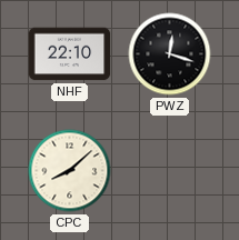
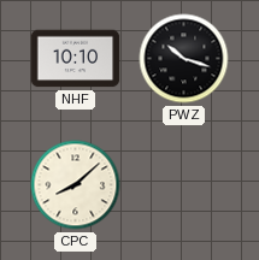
NHF: 22:10 -> 10:10
PWZ: 12:18 -> 10:18
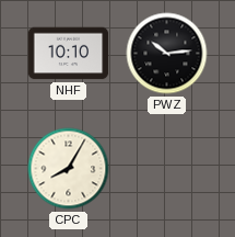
PWZ: 10:18 -> 10:14
CPC: 8:08 -> 8:05
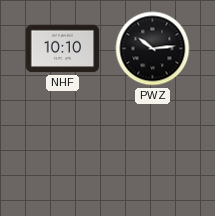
CPC: 8:05 -> none
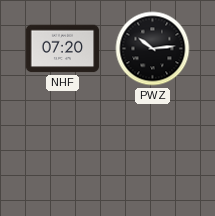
NHF: 10:10 -> 07:20
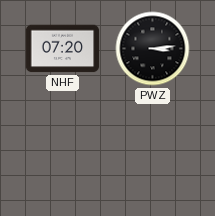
PWZ: 10:14 -> 3:14
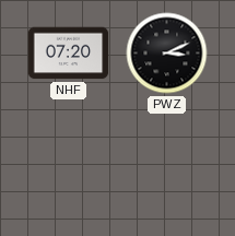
PWZ: 3:14 -> 3:11
